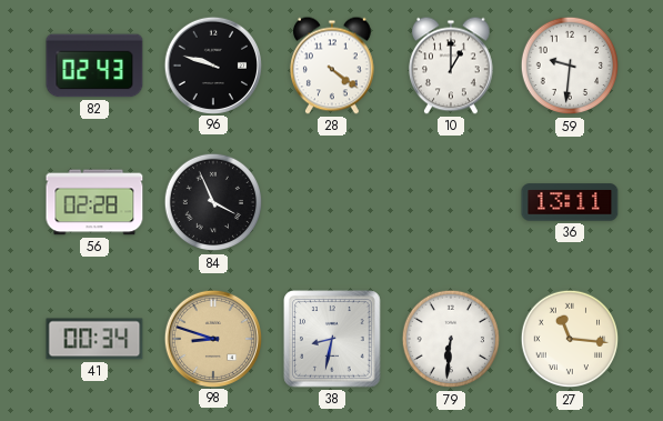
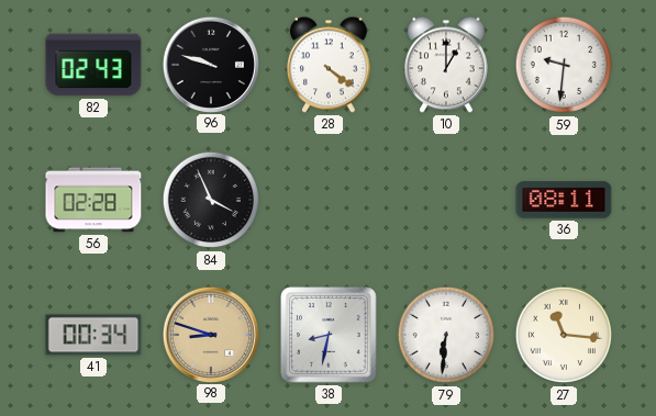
36: 13:11 -> 08:11
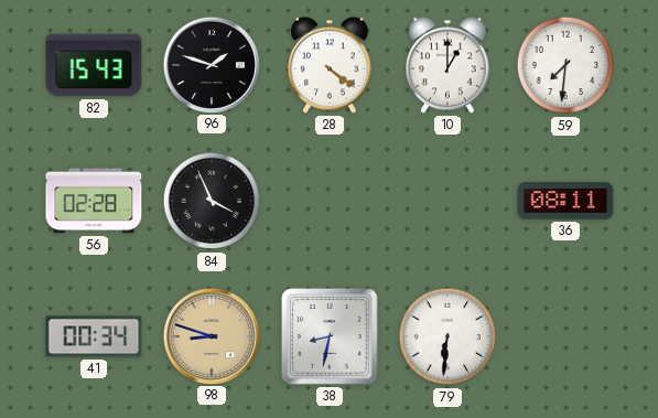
82: 02:43 -> 15:43
96: 9:48 -> 1:48
59: 9:31 -> 7:31
27: 11:16 -> none
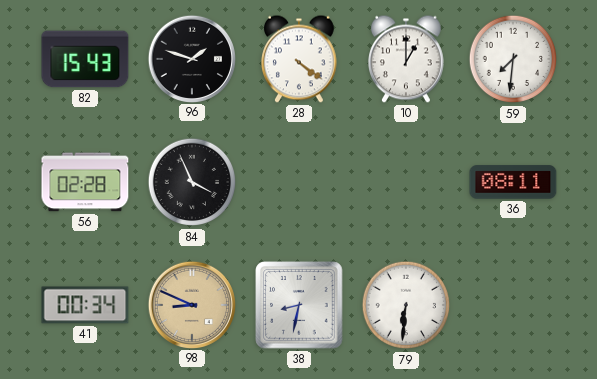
98: 8:48 -> 8:49
